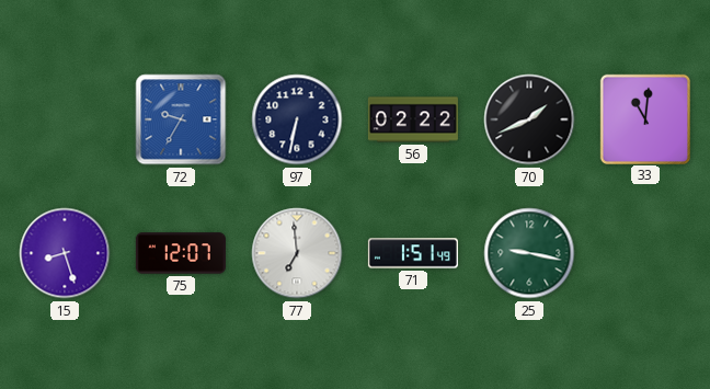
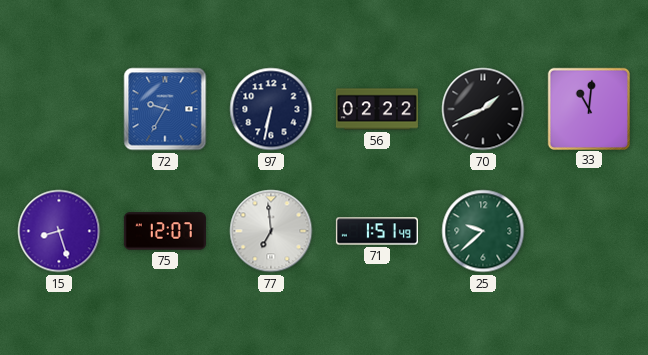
25: 9:17 -> 9:38
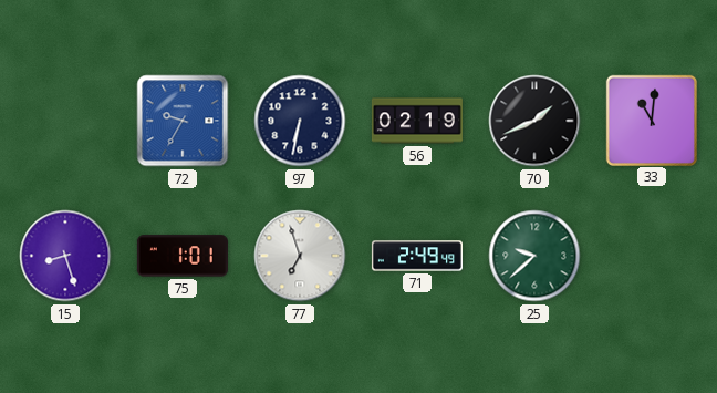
56: 02:22 -> 02:19
75: 12:07 -> 1:01
77: 6:59 -> 6:57
71: 1:51 -> 2:49
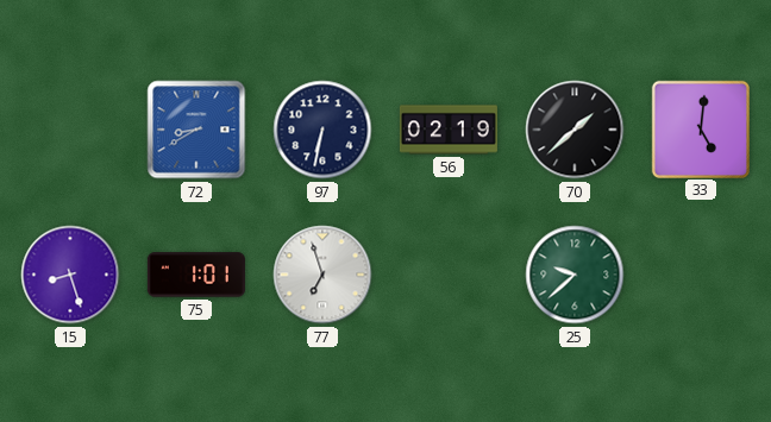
72: 9:35 -> 8:40
70: 1:41 -> 1:38
33: 11:01 -> 5:01
71: 2:49 -> none
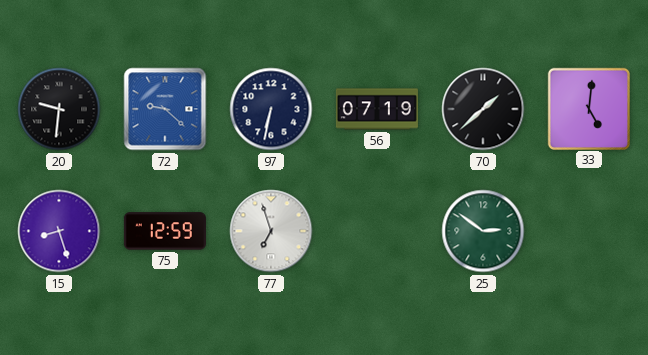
20: none -> 9:31
72: 8:40 -> 9:22
56: 02:19 -> 07:19
75: 1:01 -> 12:59
25: 9:38 -> 2:51
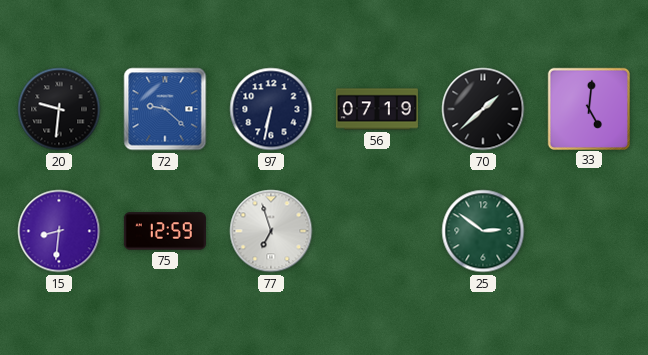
15: 8:27 -> 8:31
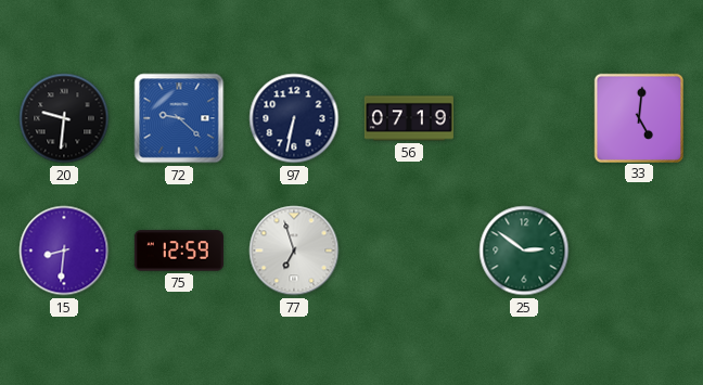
70: 1:38 -> none
